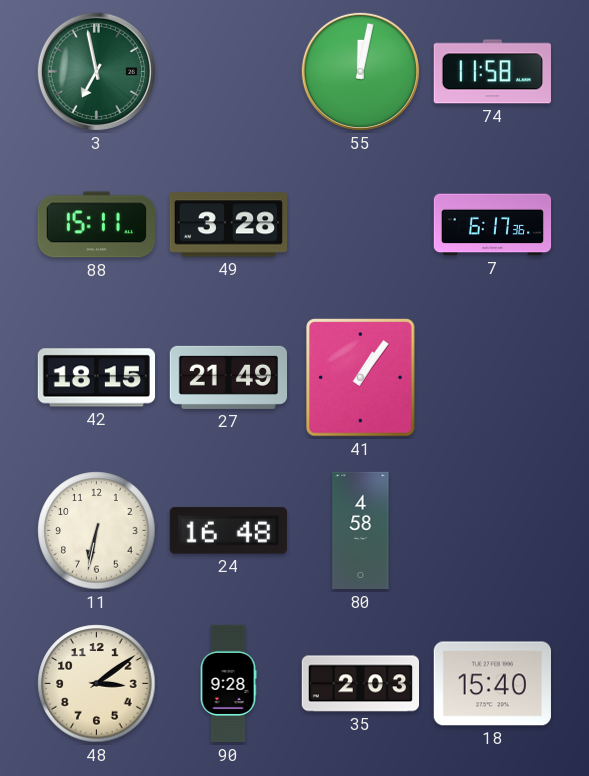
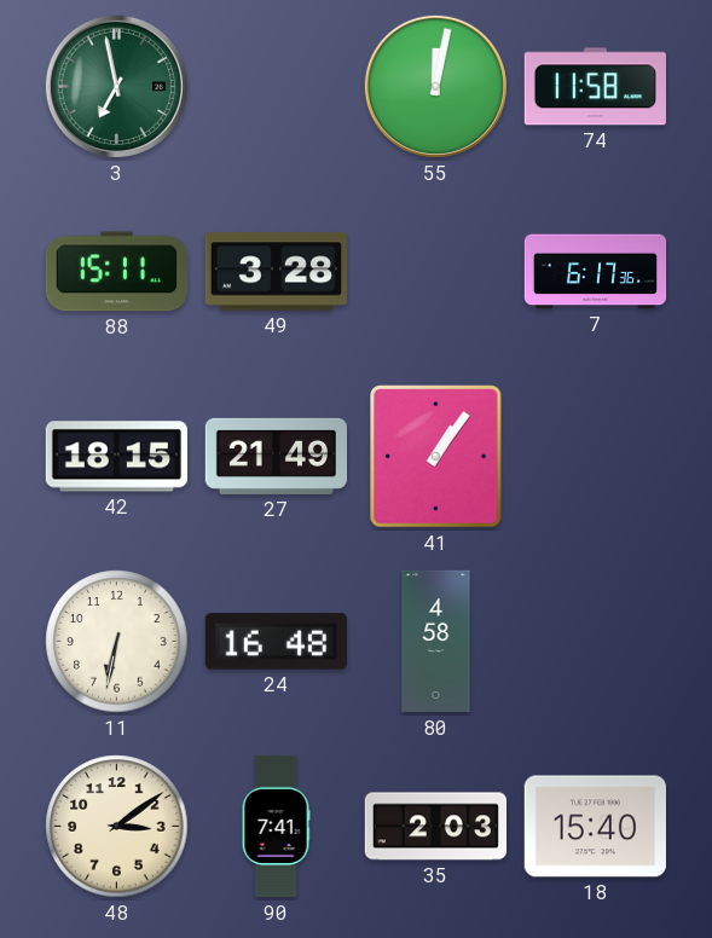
90: 9:28 -> 7:41
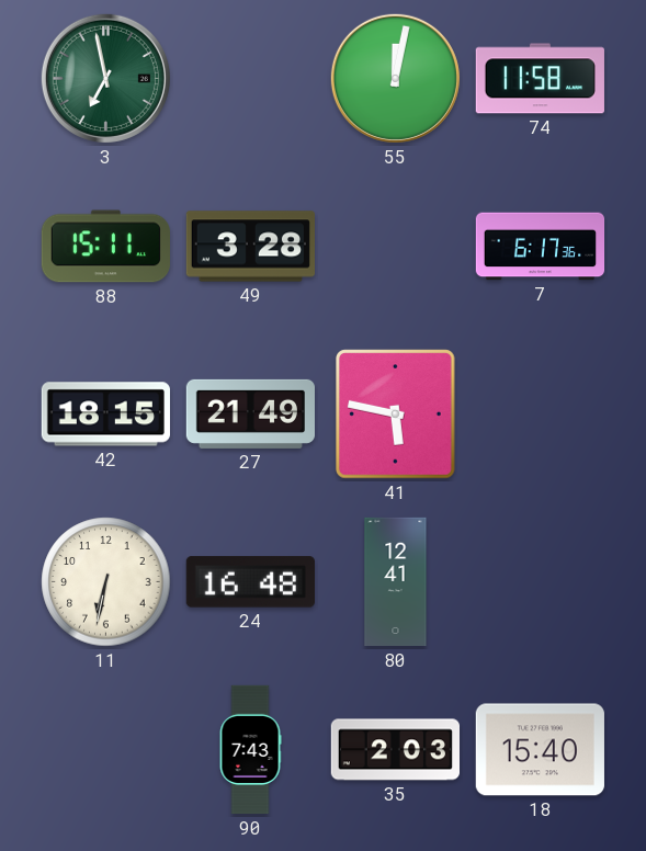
41: 1:06 -> 5:47
80: 4:58 -> 12:41
48: 3:09 -> none
90: 7:41 -> 7:43
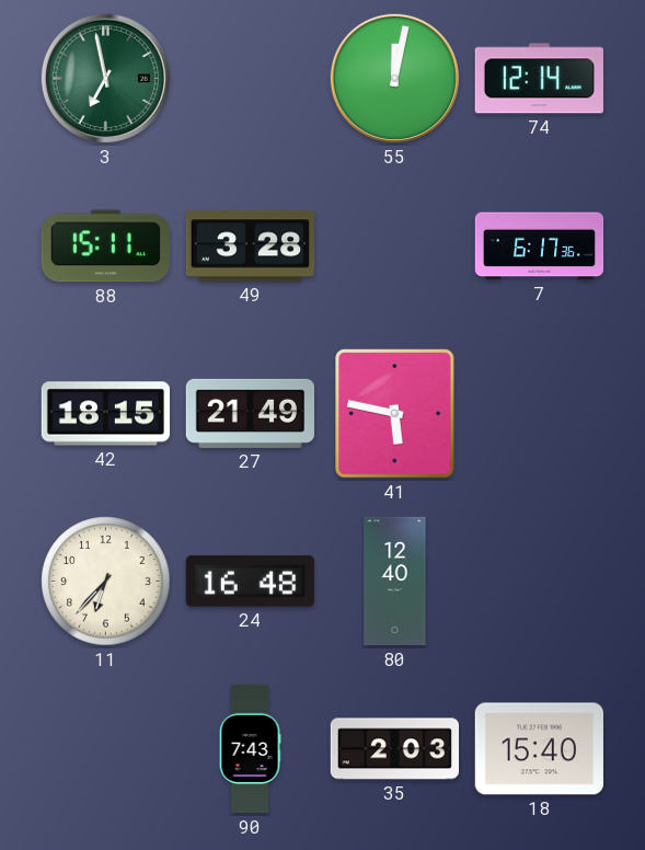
74: 11:58 -> 12:14
11: 6:32 -> 6:37
80: 12:41 -> 12:40
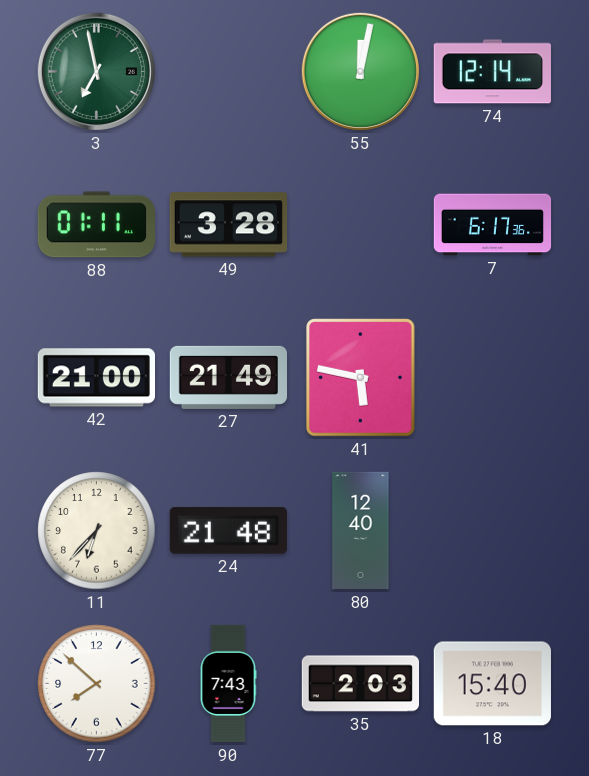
88: 15:11 -> 01:11
42: 18:15 -> 21:00
24: 16:48 -> 21:48
77: none -> 7:52
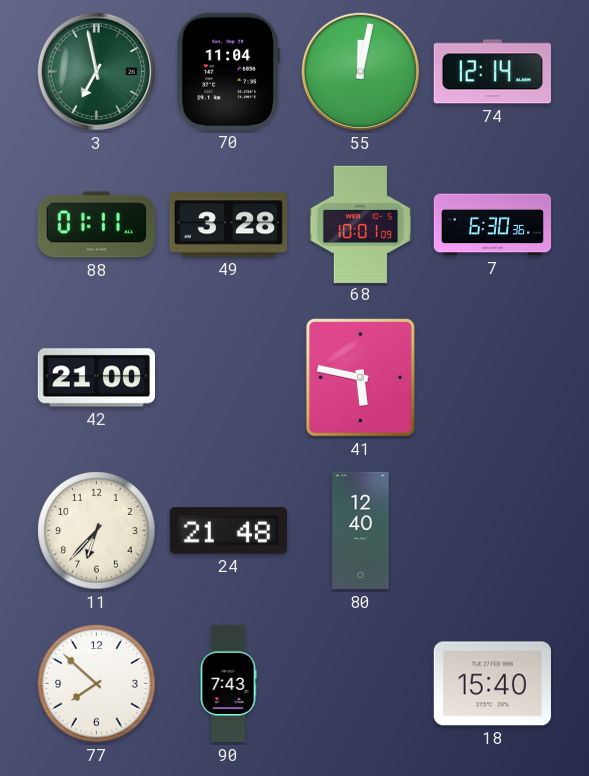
70: none -> 11:04
68: none -> 10:01
7: 6:17 -> 6:30
27: 21:49 -> none
35: 2:03 -> none
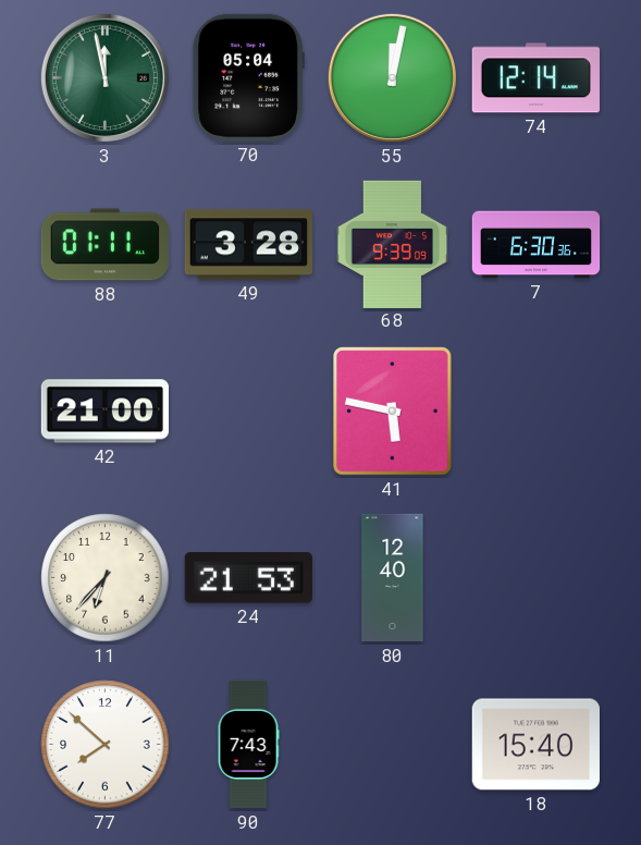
3: 6:58 -> 11:58
70: 11:04 -> 05:04
68: 10:01 -> 9:39
24: 21:48 -> 21:53
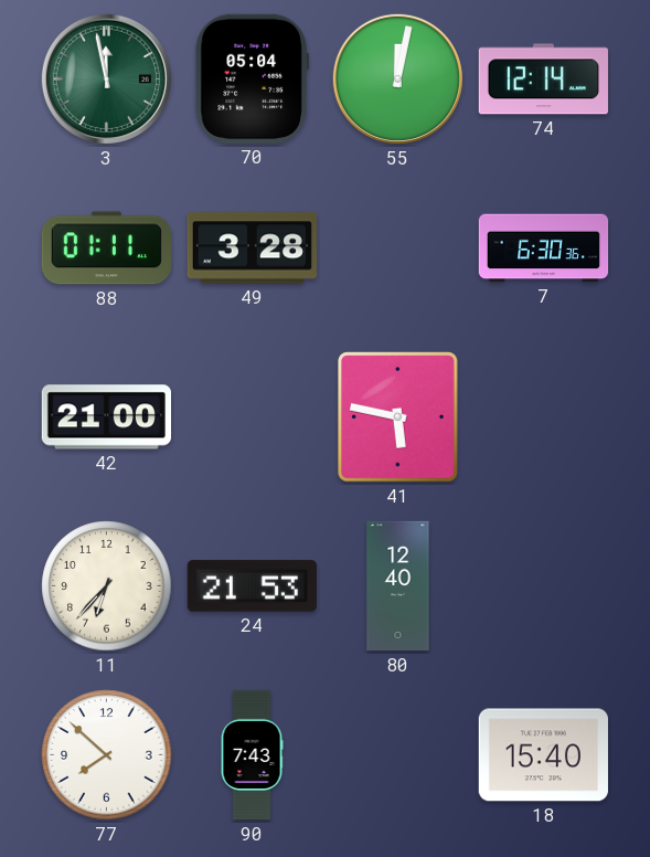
68: 9:39 -> none
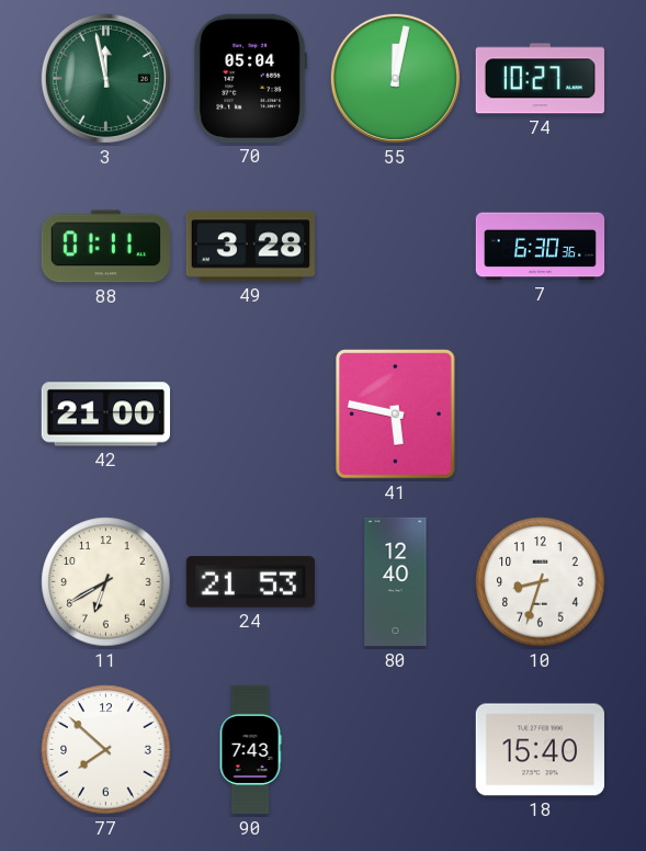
74: 12:14 -> 10:27
11: 6:37 -> 6:40
10: none -> 8:33
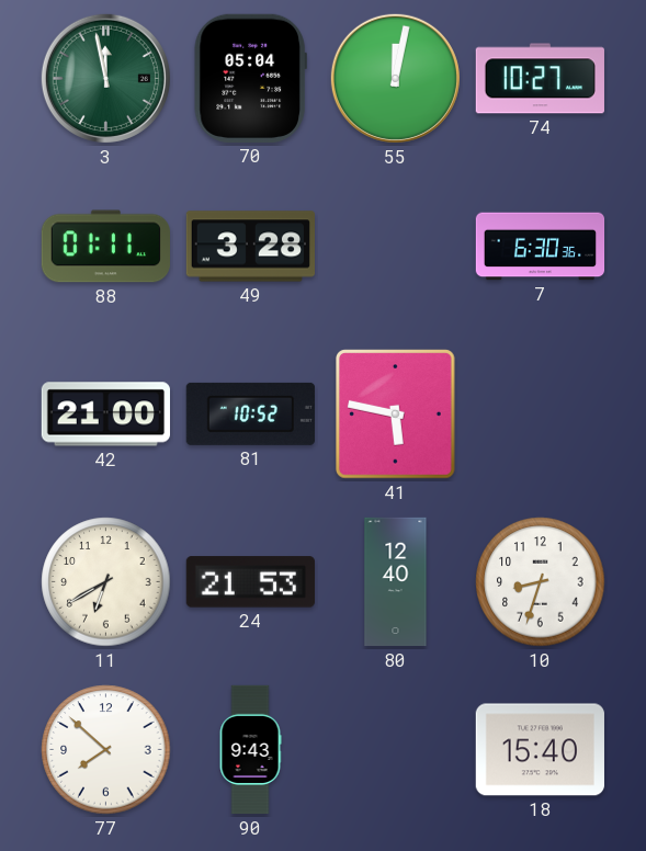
81: none -> 10:52
90: 7:43 -> 9:43
